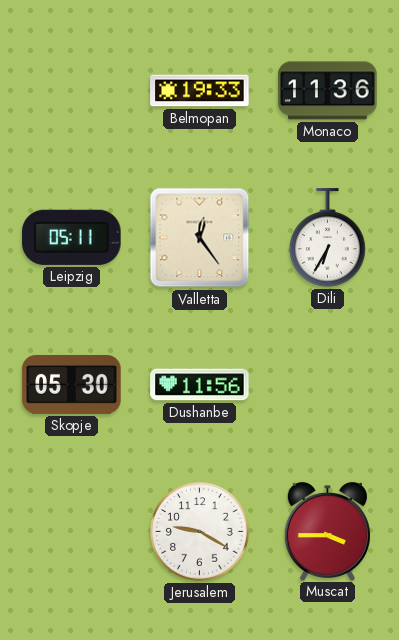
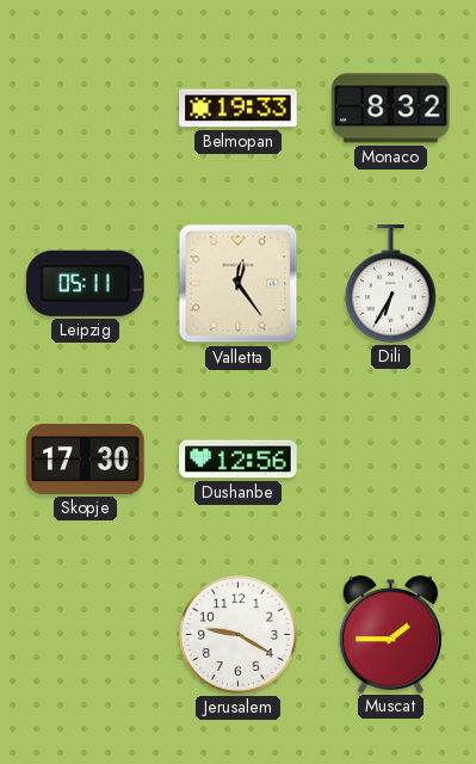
Monaco: 11:36 -> 8:32
Skopje: 05:30 -> 17:30
Dushanbe: 11:56 -> 12:56
Muscat: 3:45 -> 1:45
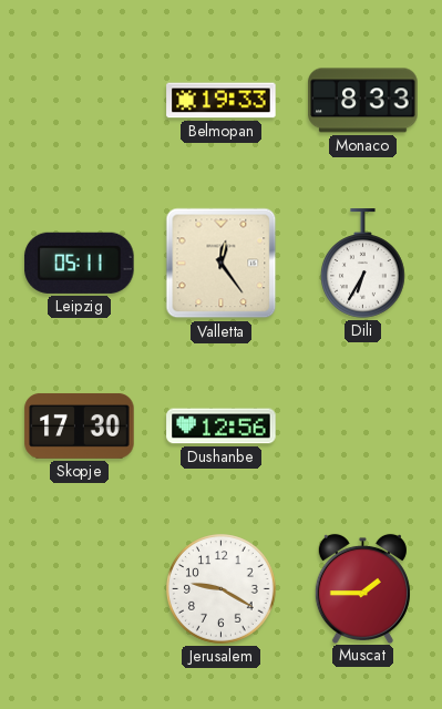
Monaco: 8:32 -> 8:33
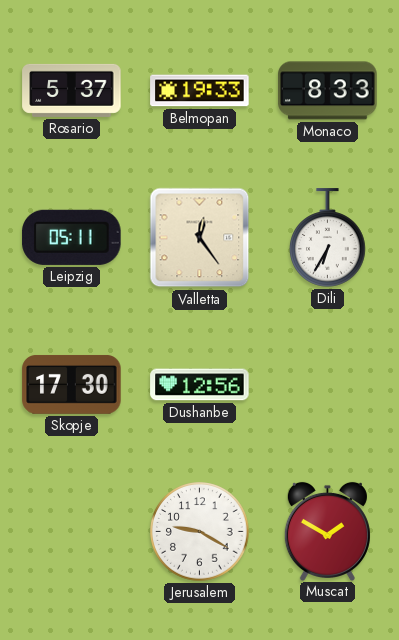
Rosario: none -> 5:37
Muscat: 1:45 -> 1:50
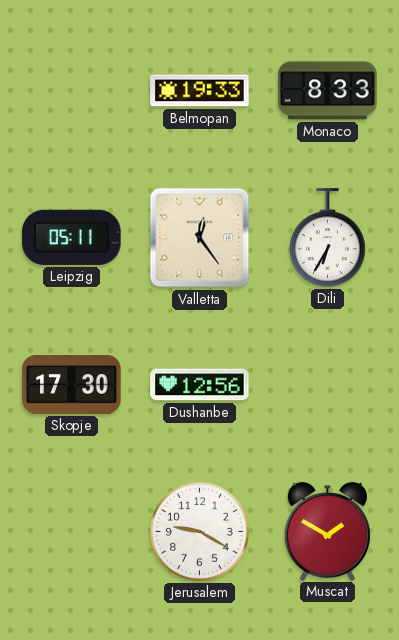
Rosario: 5:37 -> none
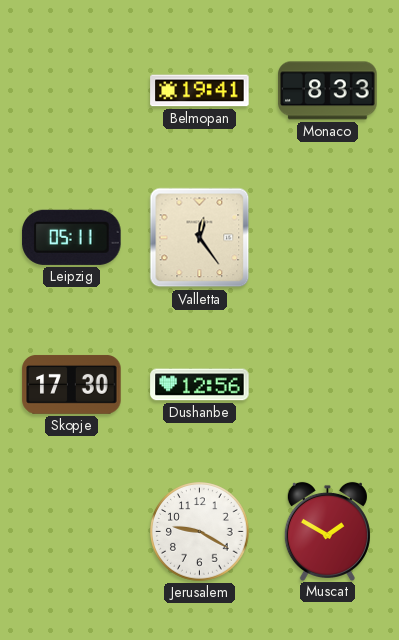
Belmopan: 19:33 -> 19:41
Dili: 6:35 -> none
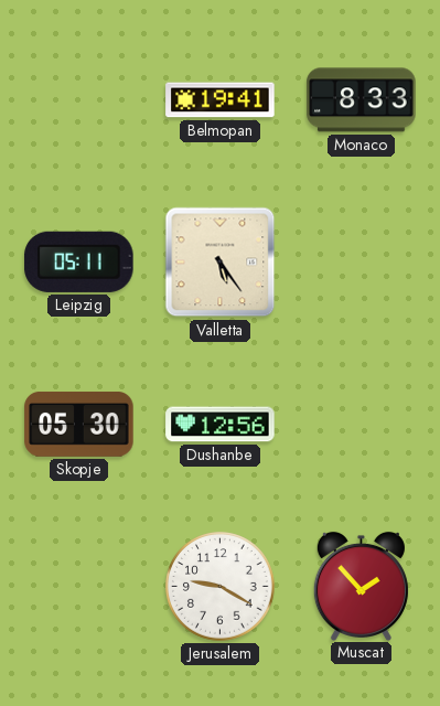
Valletta: 12:24 -> 5:24
Skopje: 17:30 -> 05:30
Muscat: 1:50 -> 1:53
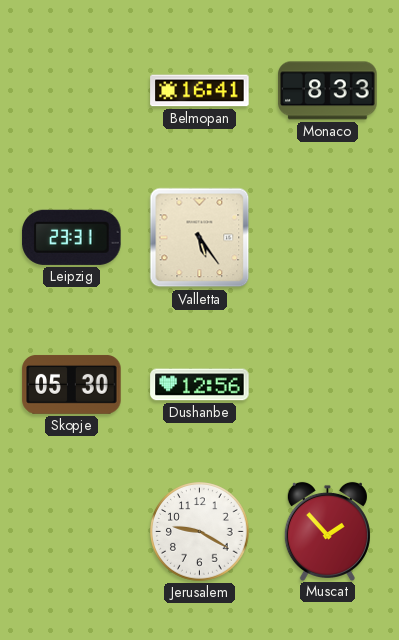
Belmopan: 19:41 -> 16:41
Leipzig: 05:11 -> 23:31
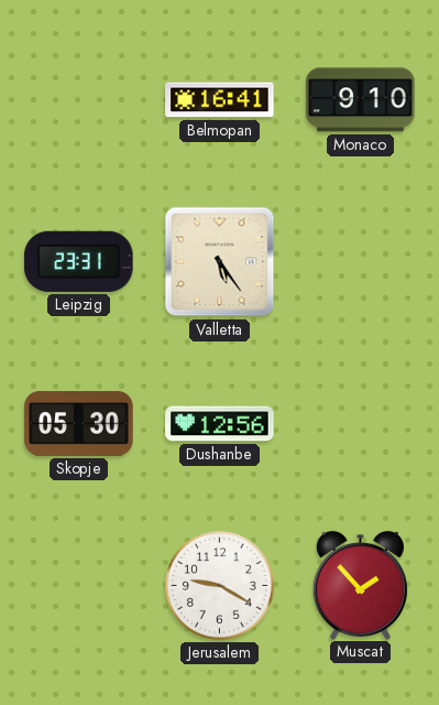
Monaco: 8:33 -> 9:10
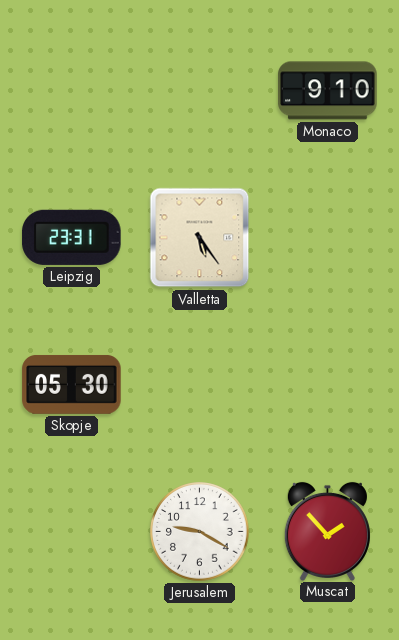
Belmopan: 16:41 -> none
Dushanbe: 12:56 -> none
